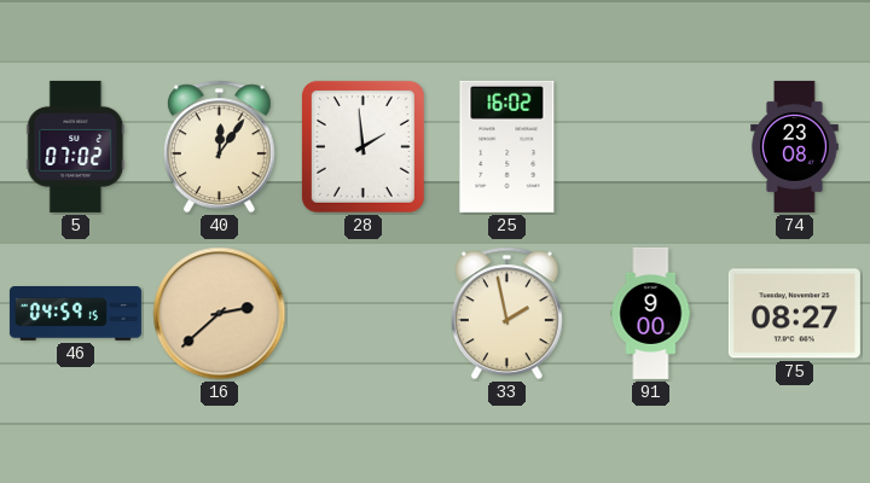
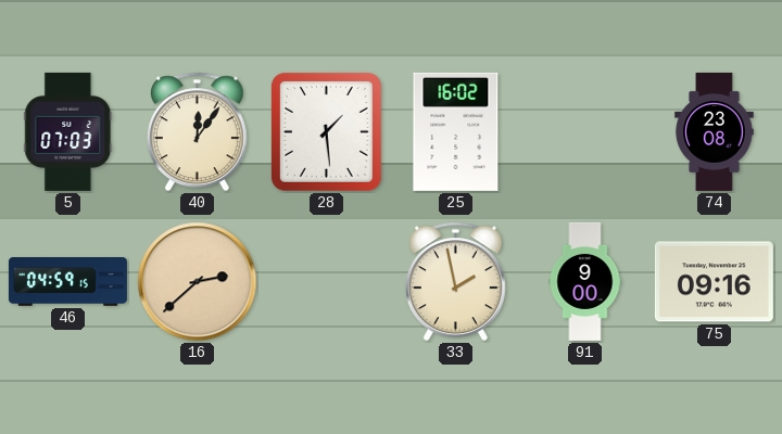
5: 07:02 -> 07:03
28: 1:59 -> 1:29
75: 08:27 -> 09:16
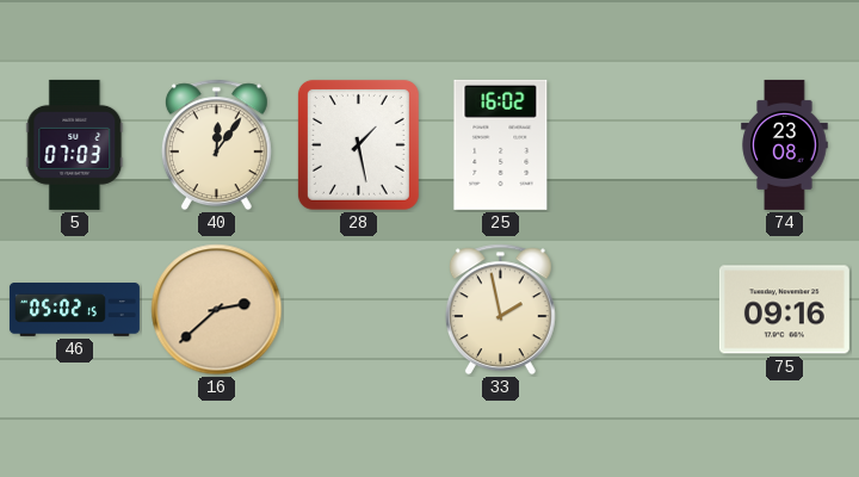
28: 1:29 -> 1:28
46: 04:59 -> 05:02
91: 9:00 -> none
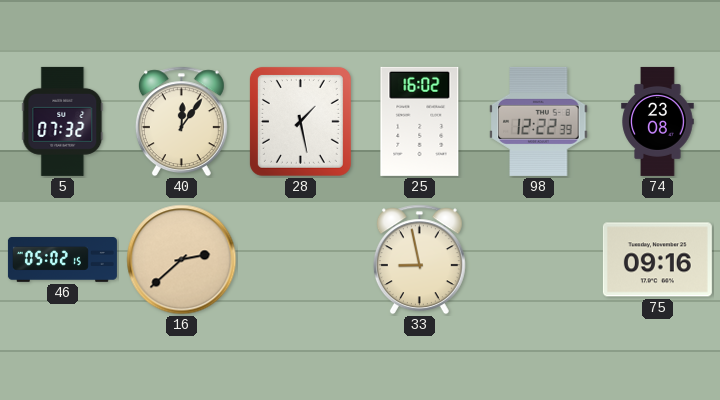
5: 07:03 -> 07:32
98: none -> 12:22
33: 1:58 -> 8:58
